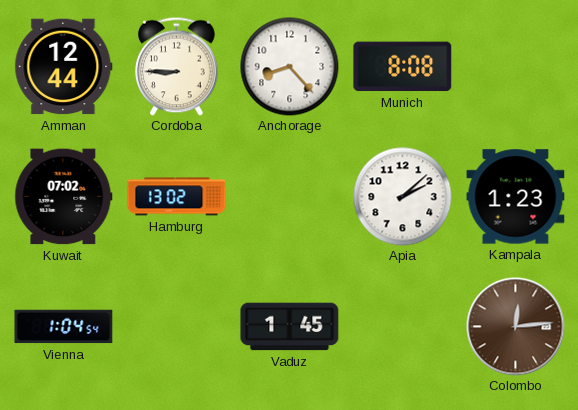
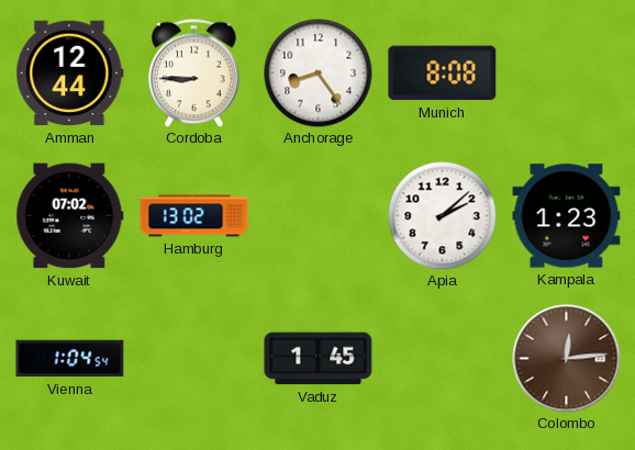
Anchorage: 8:23 -> 8:24
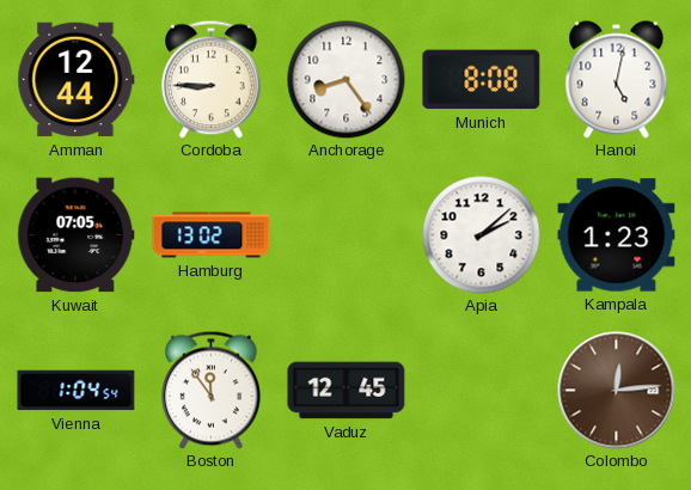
Hanoi: none -> 5:02
Kuwait: 07:02 -> 07:05
Boston: none -> 11:54
Vaduz: 1:45 -> 12:45
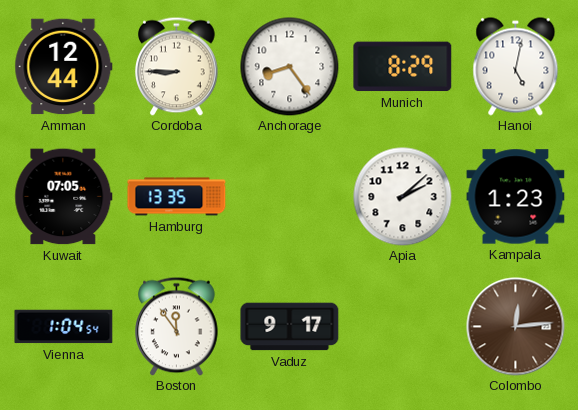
Munich: 8:08 -> 8:29
Hamburg: 13:02 -> 13:35
Vaduz: 12:45 -> 9:17
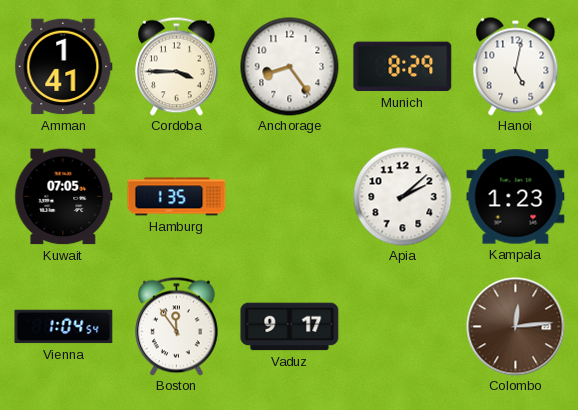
Amman: 12:44 -> 1:41
Cordoba: 8:45 -> 3:45
Hamburg: 13:35 -> 1:35
